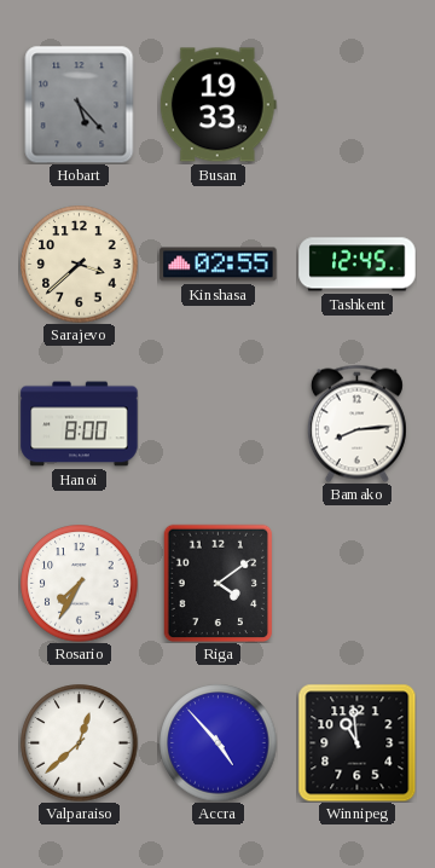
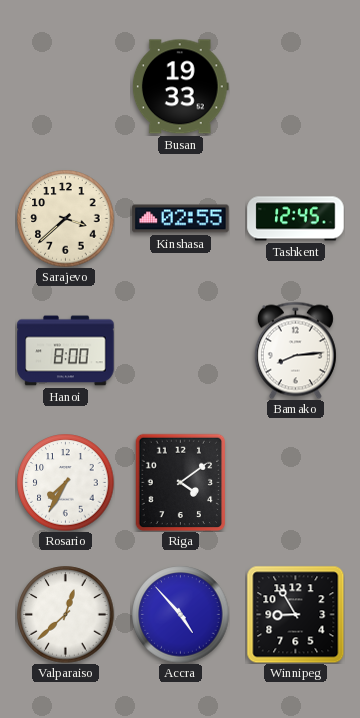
Hobart: 5:23 -> none
Winnipeg: 10:59 -> 8:55
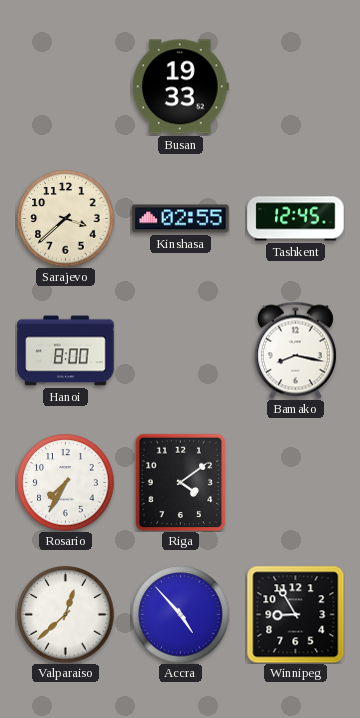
Bamako: 8:14 -> 8:17
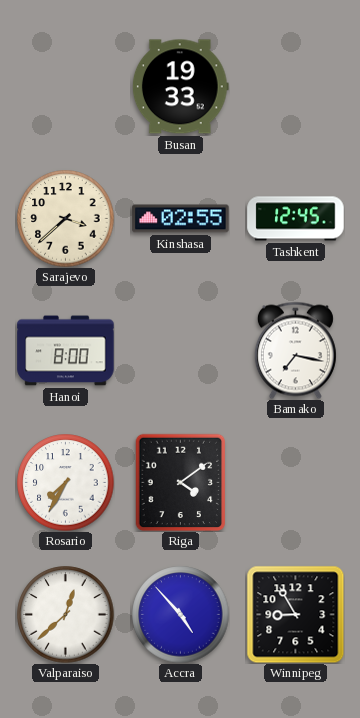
Bamako: 8:17 -> 7:17
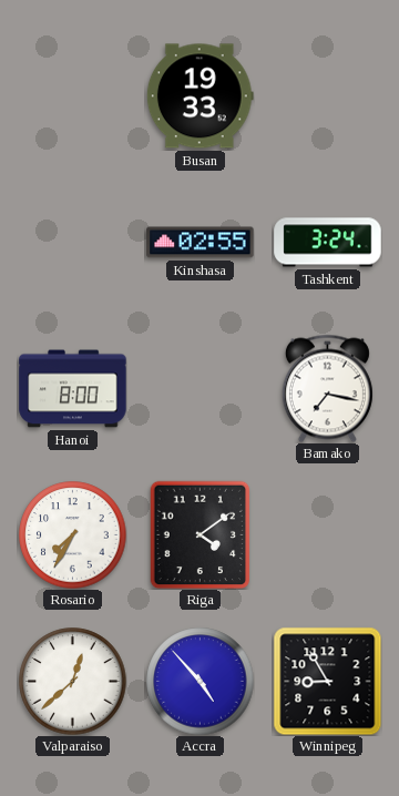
Sarajevo: 3:38 -> none
Tashkent: 12:45 -> 3:24
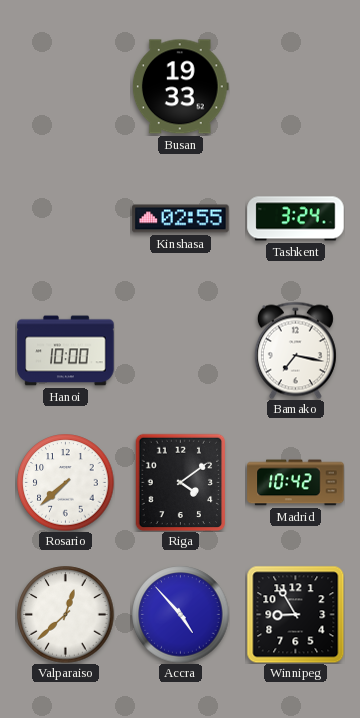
Hanoi: 8:00 -> 10:00
Rosario: 7:35 -> 7:38
Madrid: none -> 10:42
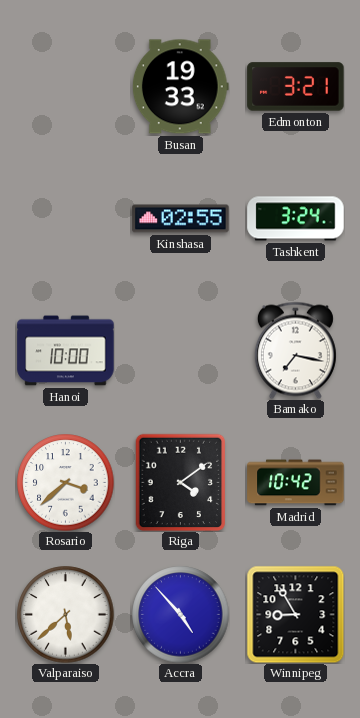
Edmonton: none -> 3:21
Rosario: 7:38 -> 3:38
Valparaiso: 12:38 -> 5:38
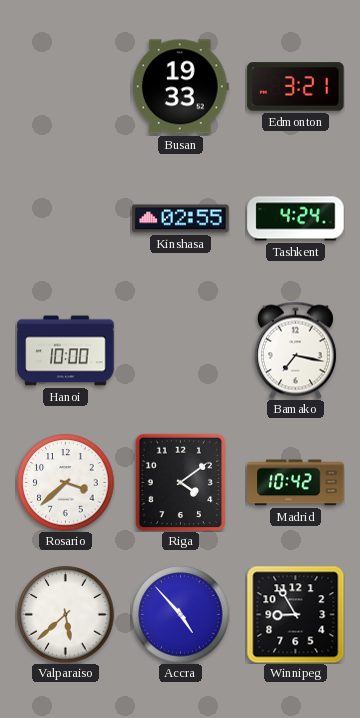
Tashkent: 3:24 -> 4:24
